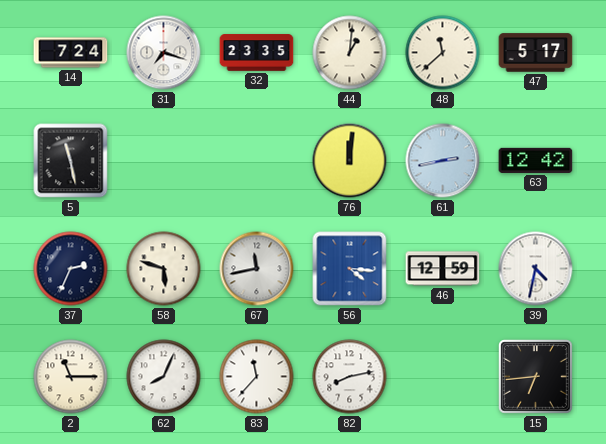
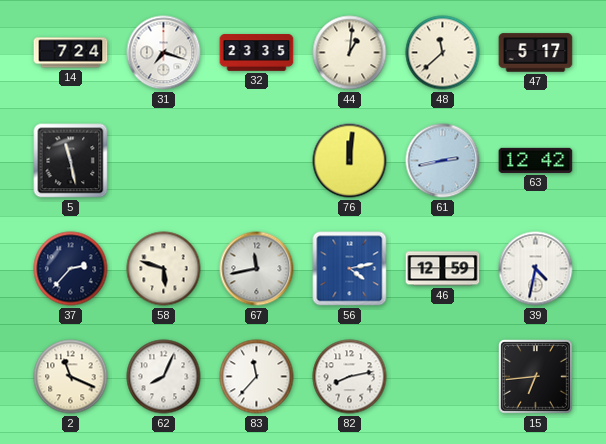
37: 2:34 -> 2:37
56: 4:16 -> 4:13
2: 11:15 -> 11:19
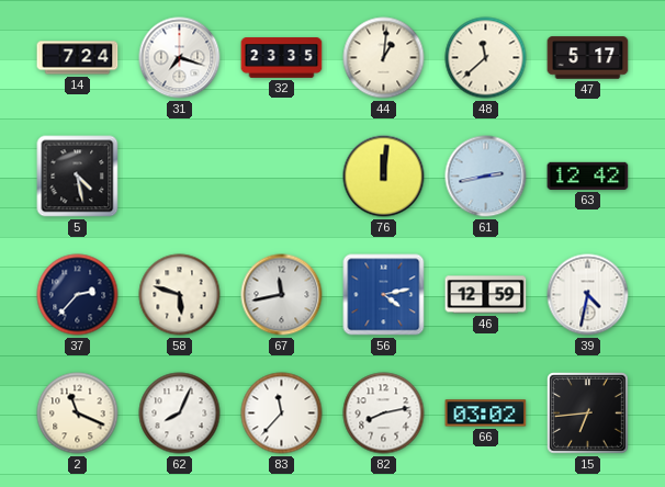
5: 11:28 -> 4:28
66: none -> 03:02
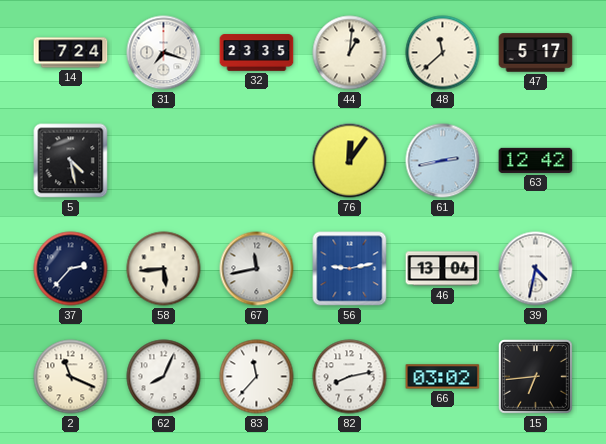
76: 12:01 -> 12:06
58: 5:48 -> 5:44
56: 4:13 -> 9:13
46: 12:59 -> 13:04
